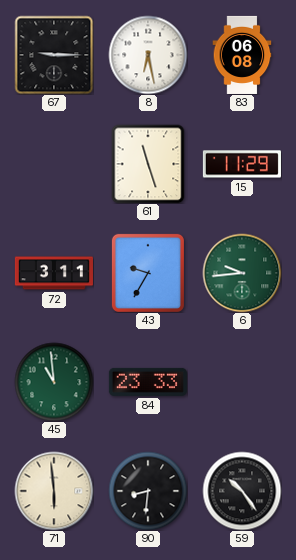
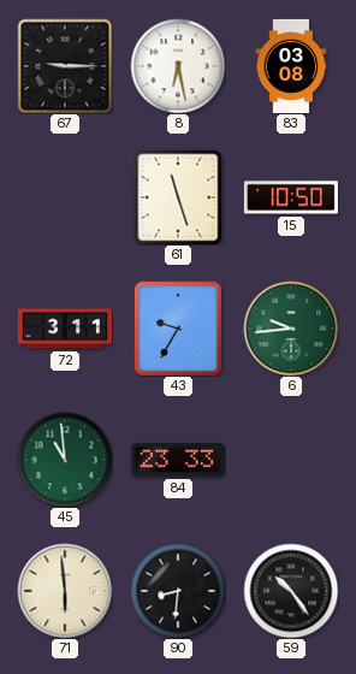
83: 06:08 -> 03:08
15: 11:29 -> 10:50
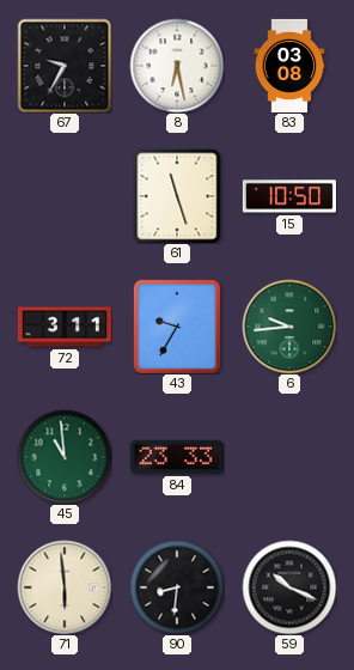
67: 9:15 -> 9:35
59: 10:24 -> 10:19
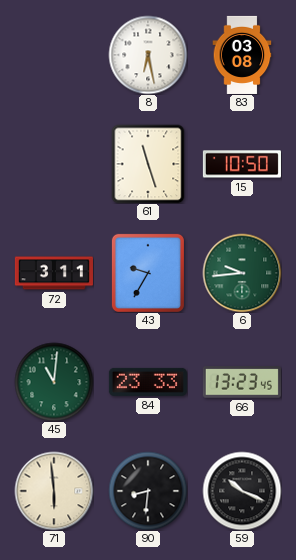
67: 9:35 -> none
45: 10:59 -> 11:01
66: none -> 13:23
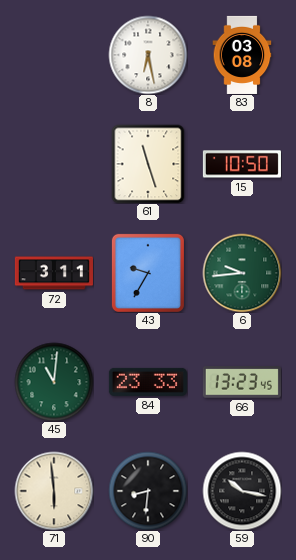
59: 10:19 -> 10:17
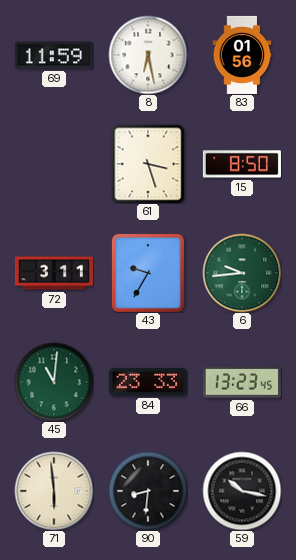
69: none -> 11:59
83: 03:08 -> 01:56
61: 11:27 -> 3:27
15: 10:50 -> 8:50
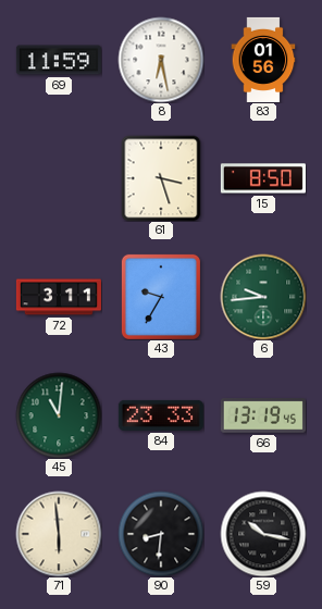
66: 13:23 -> 13:19
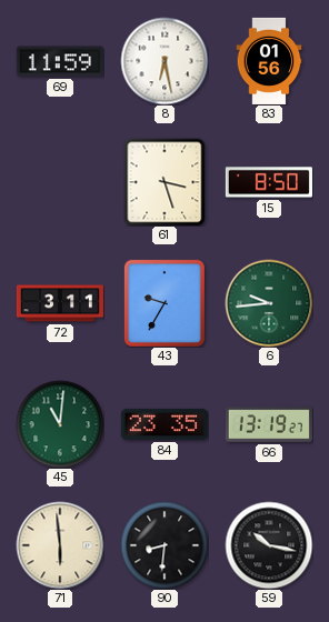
84: 23:33 -> 23:35
66: 13:19:45 -> 13:19:27
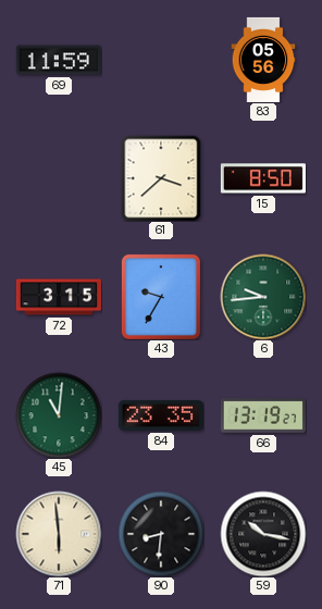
8: 6:28 -> none
83: 01:56 -> 05:56
61: 3:27 -> 3:38
72: 3:11 -> 3:15
